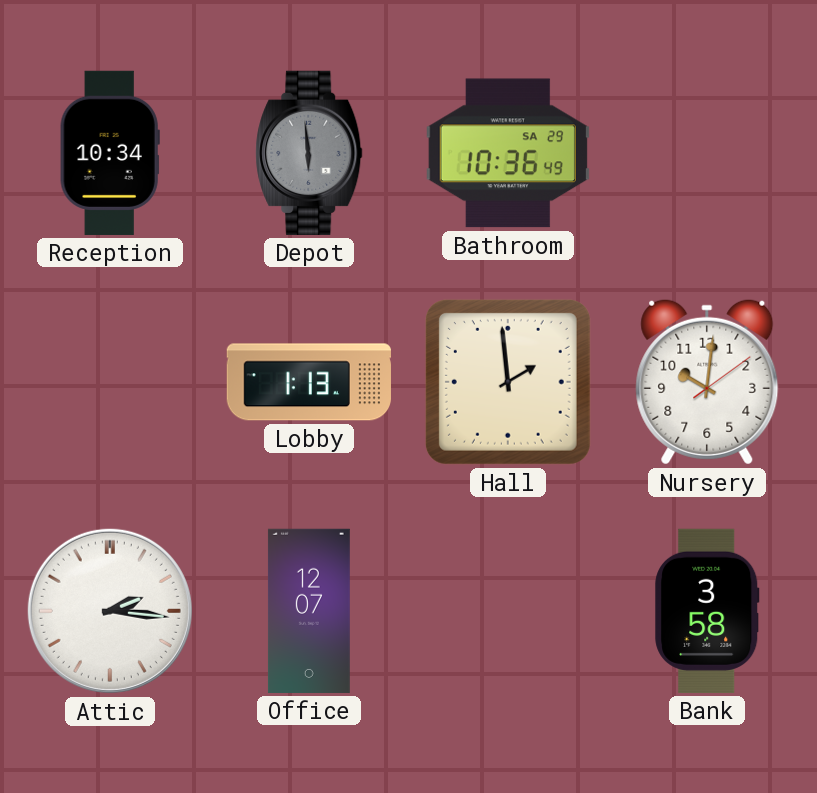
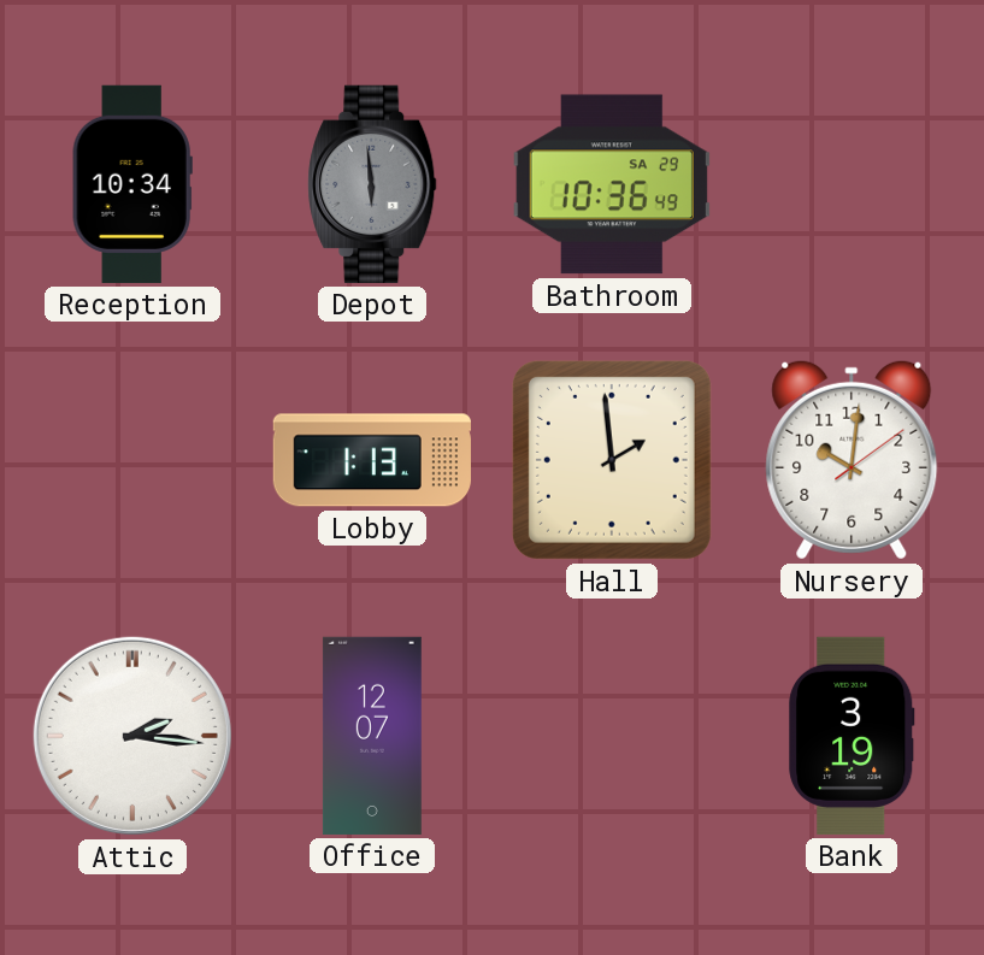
Bank: 3:58 -> 3:19
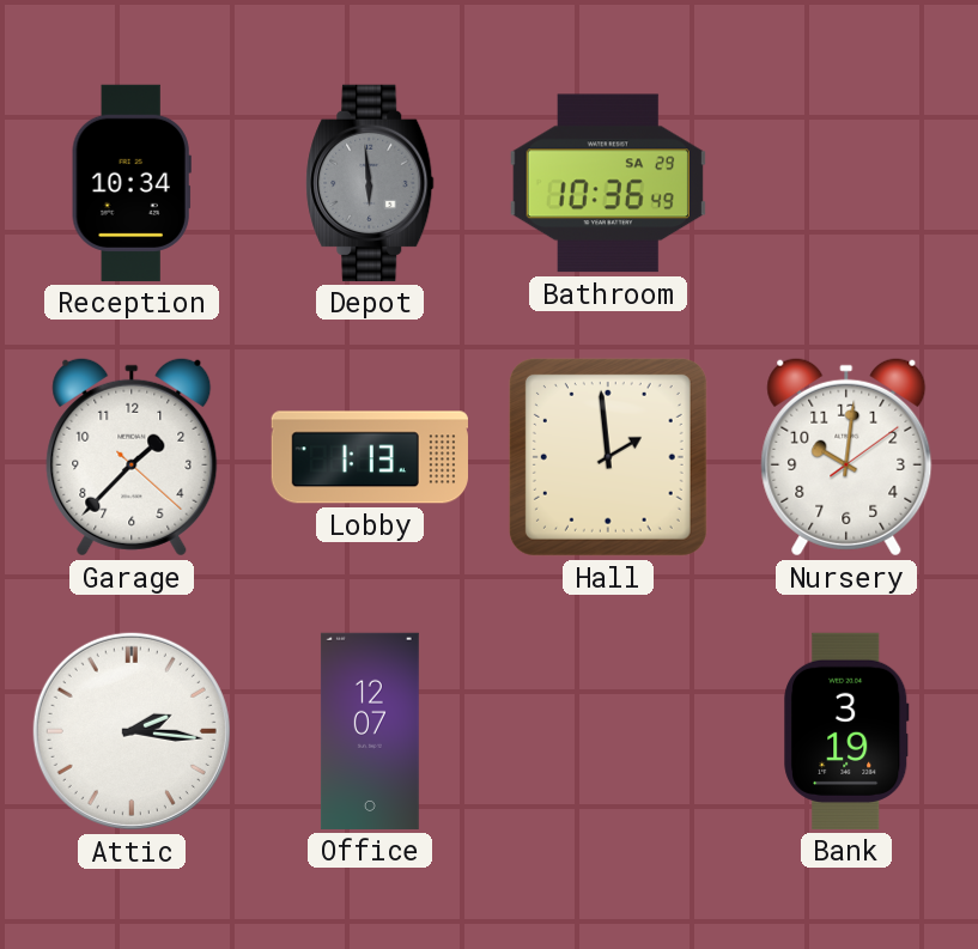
Garage: none -> 1:37
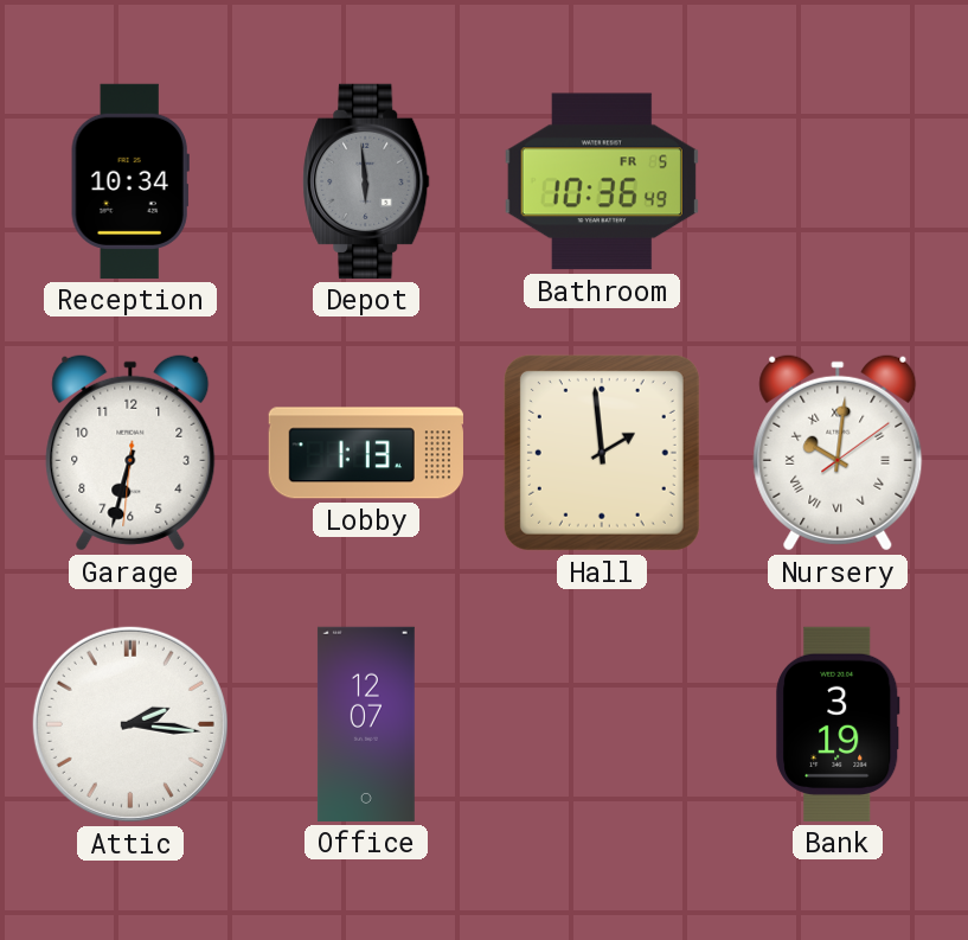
Bathroom date: SA 29 -> FR 5
Garage: 1:37 -> 6:32
Nursery numerals: Arabic -> Roman
